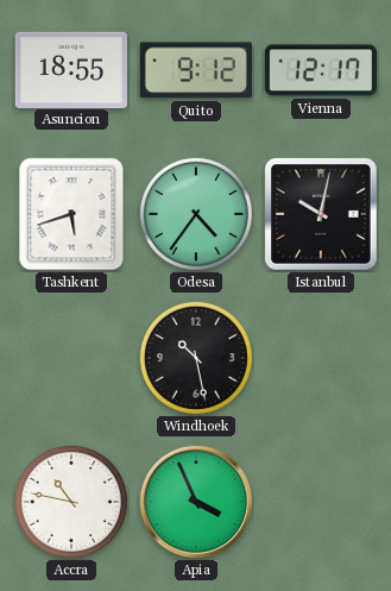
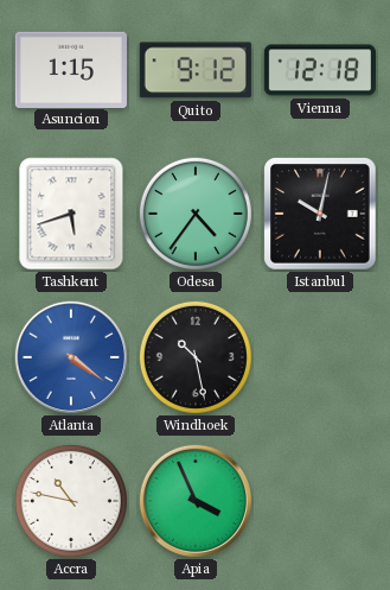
Asuncion: 18:55 -> 1:15
Vienna: 12:17 -> 12:18
Atlanta: none -> 4:21
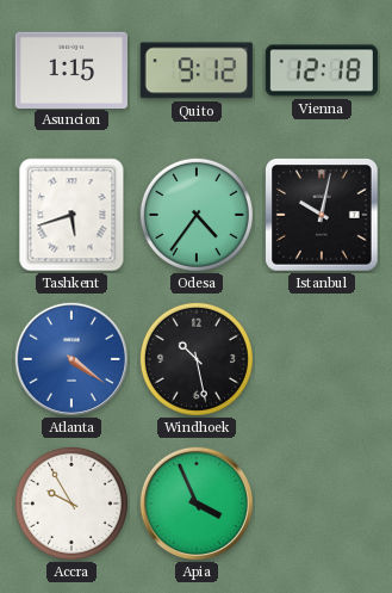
Accra: 10:47 -> 9:55
